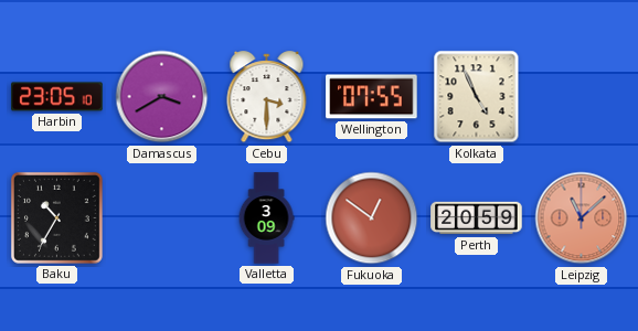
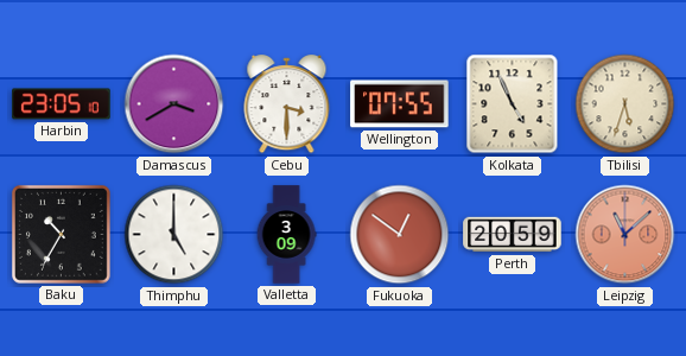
Tbilisi: none -> 5:33
Thimphu: none -> 5:00
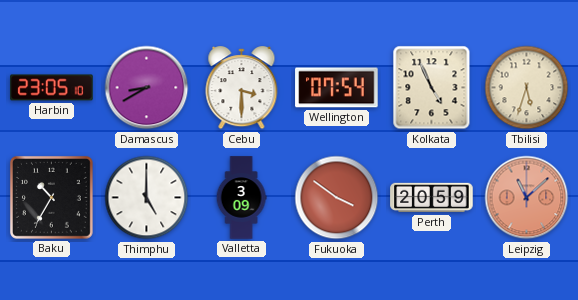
Damascus: 3:40 -> 8:40
Wellington: 07:55 -> 07:54
Fukuoka: 12:51 -> 3:51
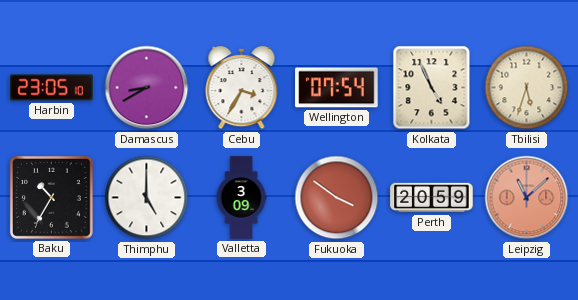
Cebu: 3:30 -> 3:35
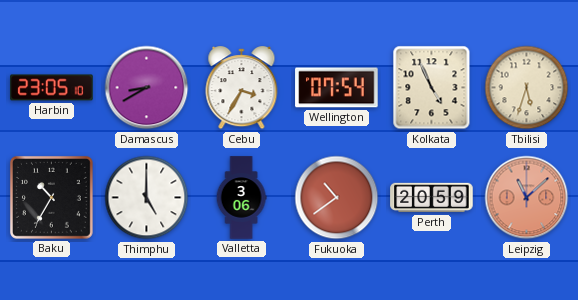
Valletta: 3:09 -> 3:06
Fukuoka: 3:51 -> 10:39
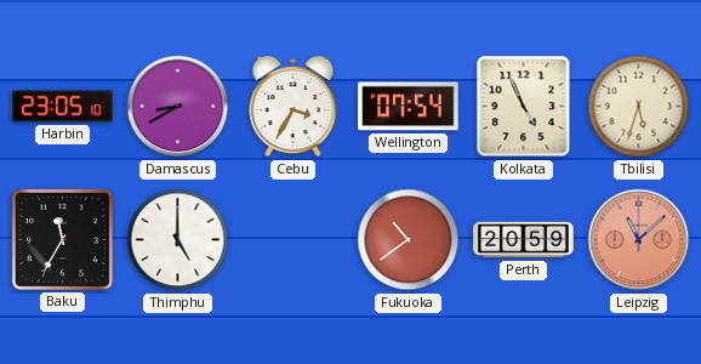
Baku: 10:35 -> 11:35
Valletta: 3:06 -> none
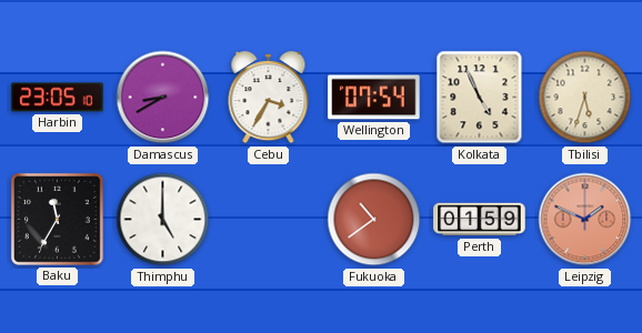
Perth: 20:59 -> 01:59
Leipzig: 11:08 -> 1:49
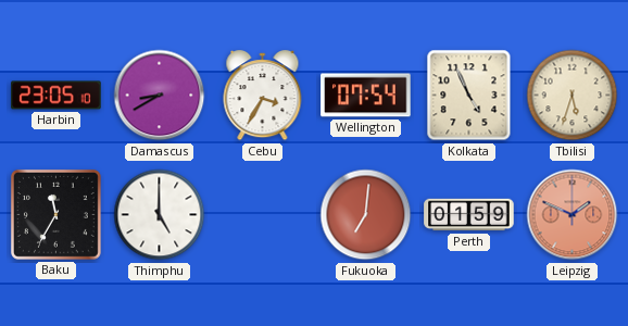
Fukuoka: 10:39 -> 7:01
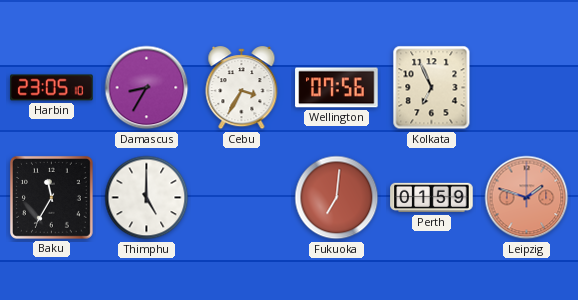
Damascus: 8:40 -> 8:35
Wellington: 07:54 -> 07:56
Kolkata: 4:56 -> 6:56
Tbilisi: 5:33 -> none
Leipzig: 1:49 -> 1:48
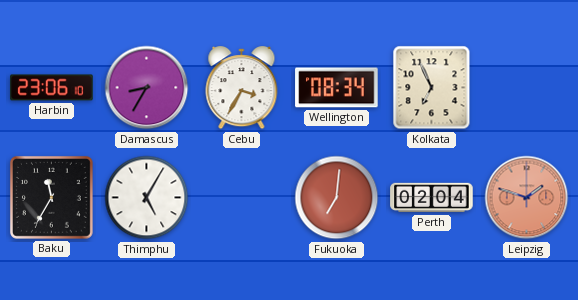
Harbin: 23:05 -> 23:06
Wellington: 07:56 -> 08:34
Thimphu: 5:00 -> 5:05
Perth: 01:59 -> 02:04
